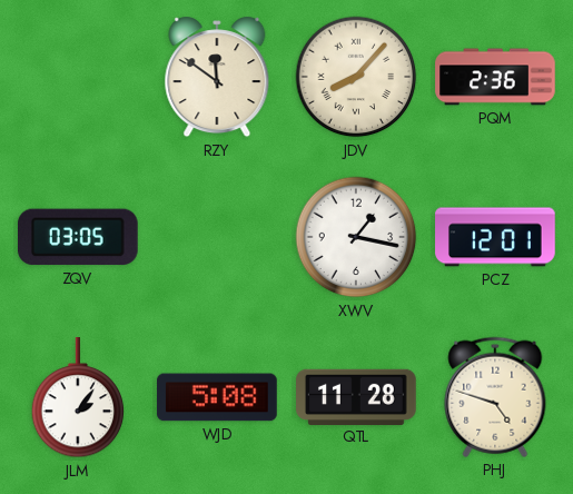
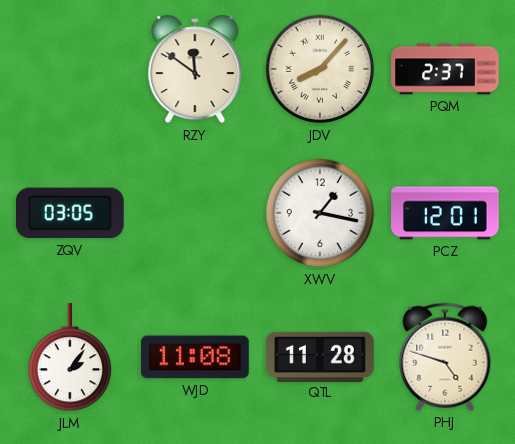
PQM: 2:36 -> 2:37
WJD: 5:08 -> 11:08
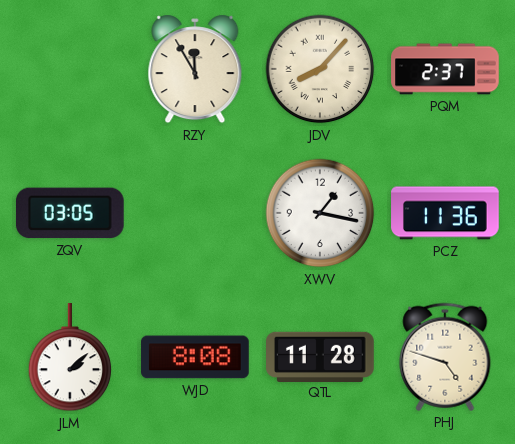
RZY: 11:51 -> 11:55
PCZ: 12:01 -> 11:36
JLM: 2:06 -> 2:08
WJD: 11:08 -> 8:08
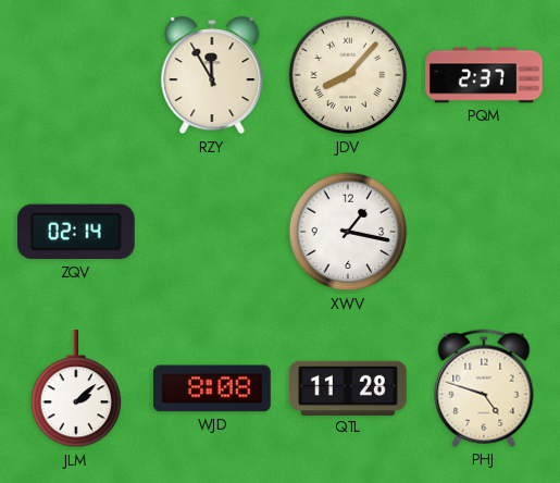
ZQV: 03:05 -> 02:14
PCZ: 11:36 -> none
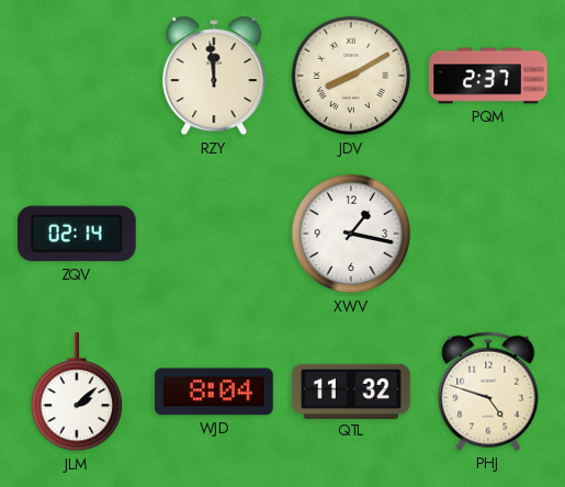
RZY: 11:55 -> 11:59
JDV: 8:07 -> 8:10
WJD: 8:08 -> 8:04
QTL: 11:28 -> 11:32
